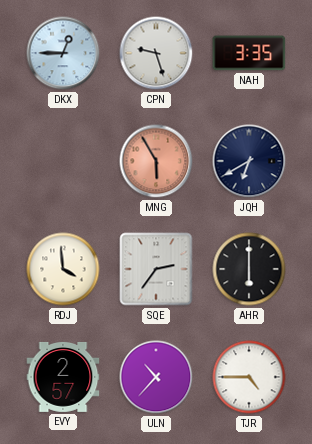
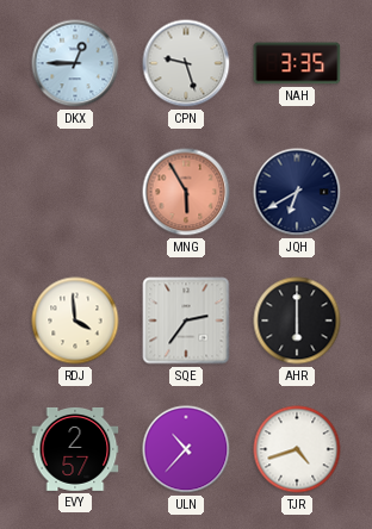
TJR: 4:45 -> 4:42
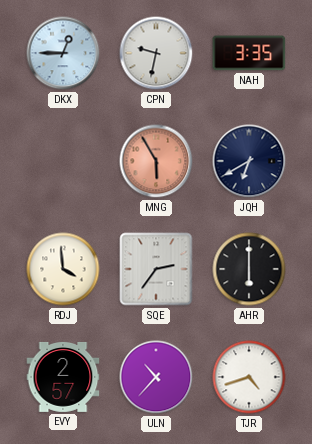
CPN: 9:27 -> 9:32
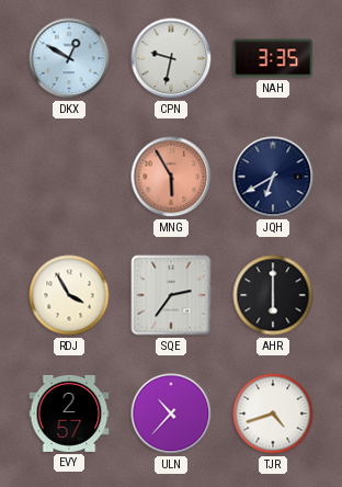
DKX: 12:45 -> 12:50
RDJ: 3:59 -> 3:55
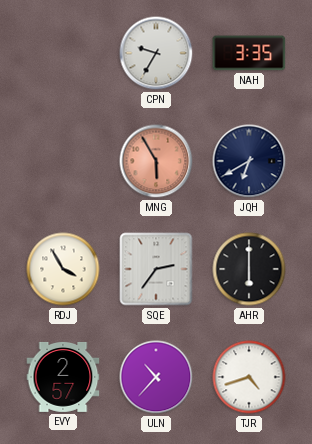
DKX: 12:50 -> none
CPN: 9:32 -> 9:35
